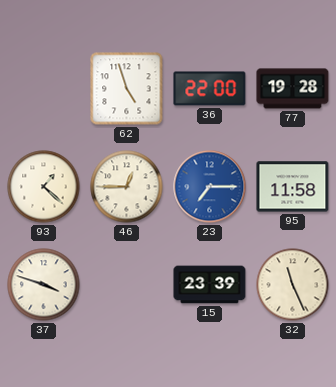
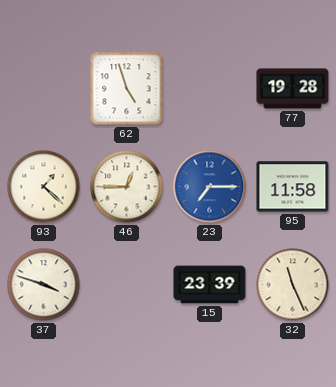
36: 22:00 -> none
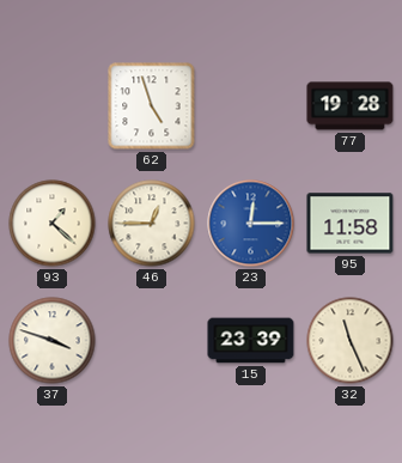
23: 7:15 -> 12:15
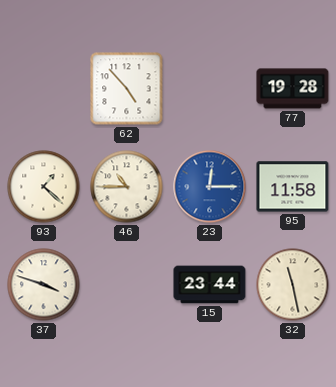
62: 4:57 -> 4:53
46: 12:45 -> 10:45
15: 23:39 -> 23:44
32: 11:26 -> 11:28
